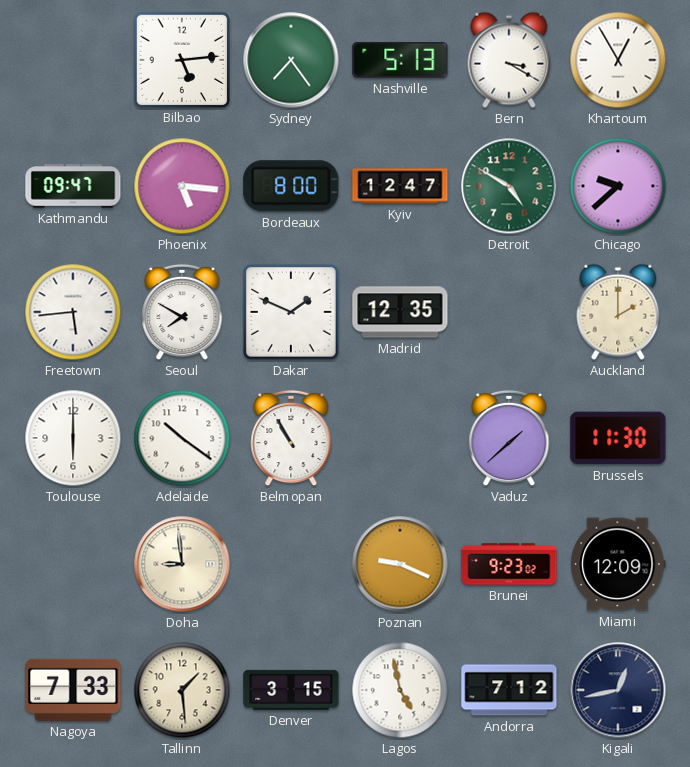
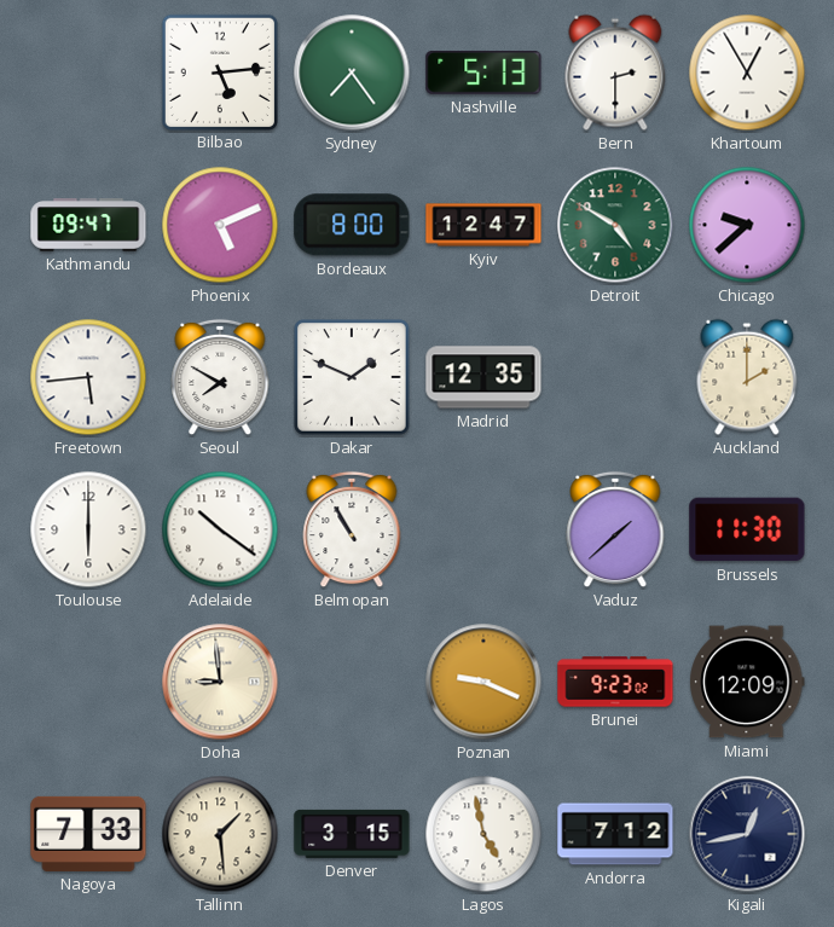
Bern: 3:20 -> 2:30
Phoenix: 5:16 -> 5:11
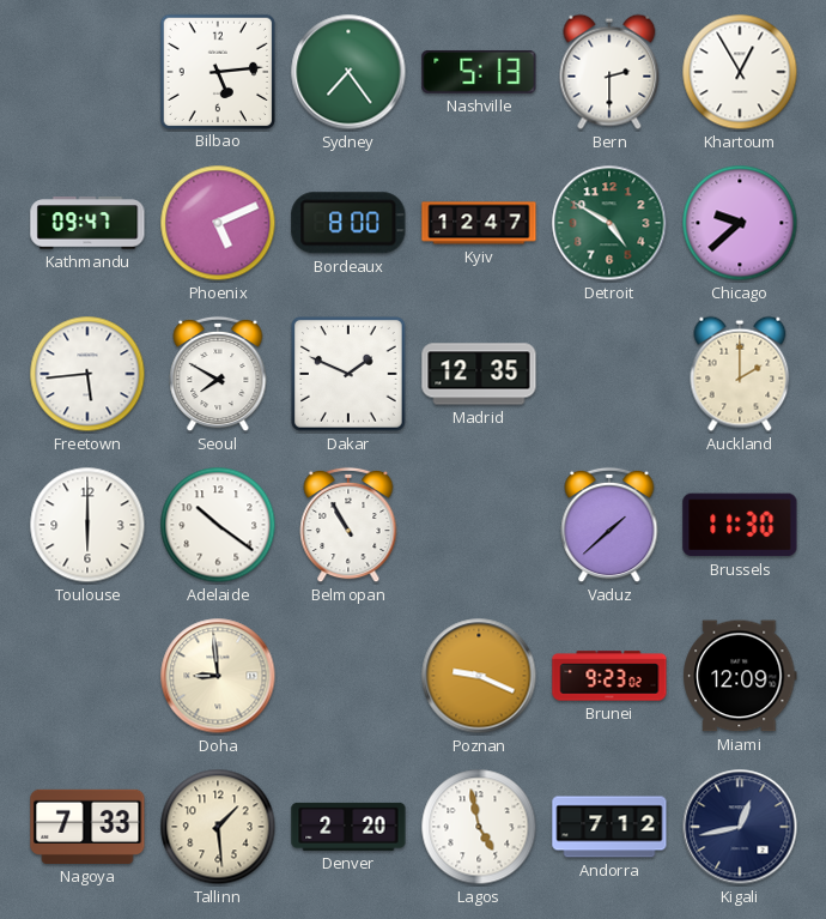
Denver: 3:15 -> 2:20
